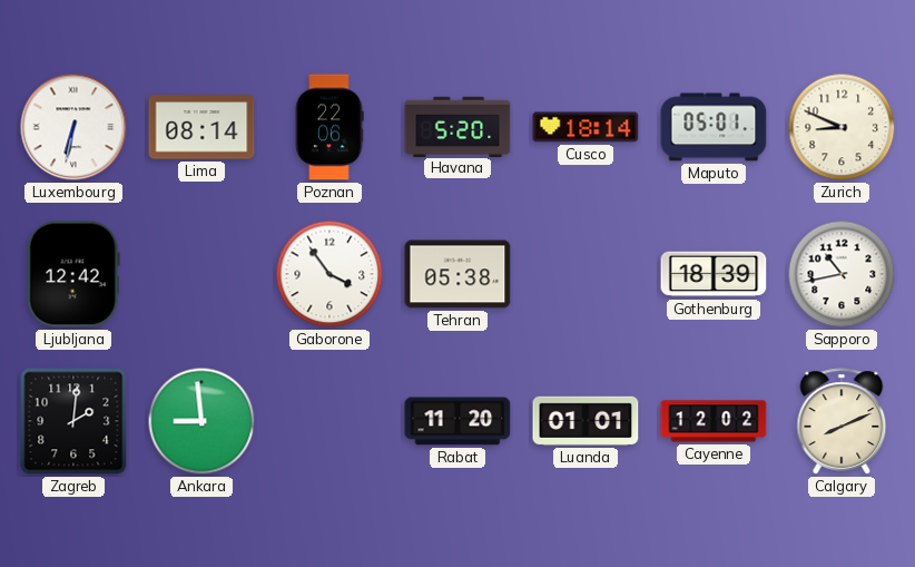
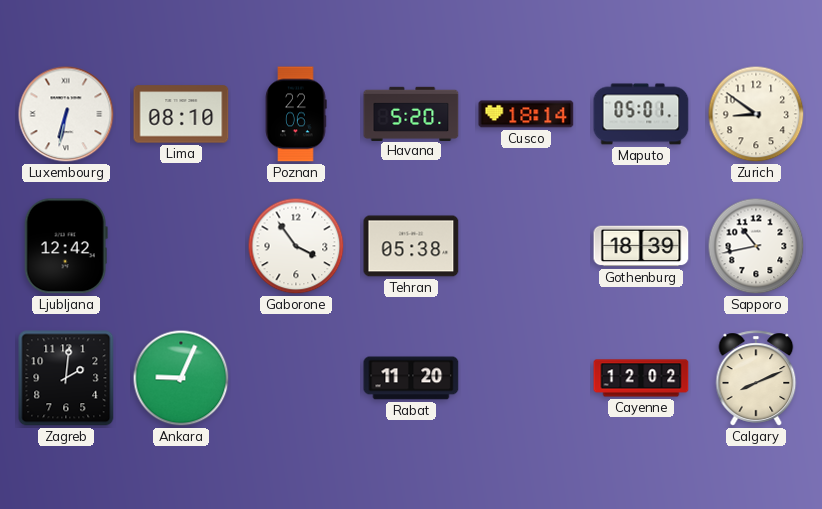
Lima: 08:14 -> 08:10
Zurich: 8:49 -> 8:51
Ankara: 8:59 -> 9:04
Luanda: 01:01 -> none
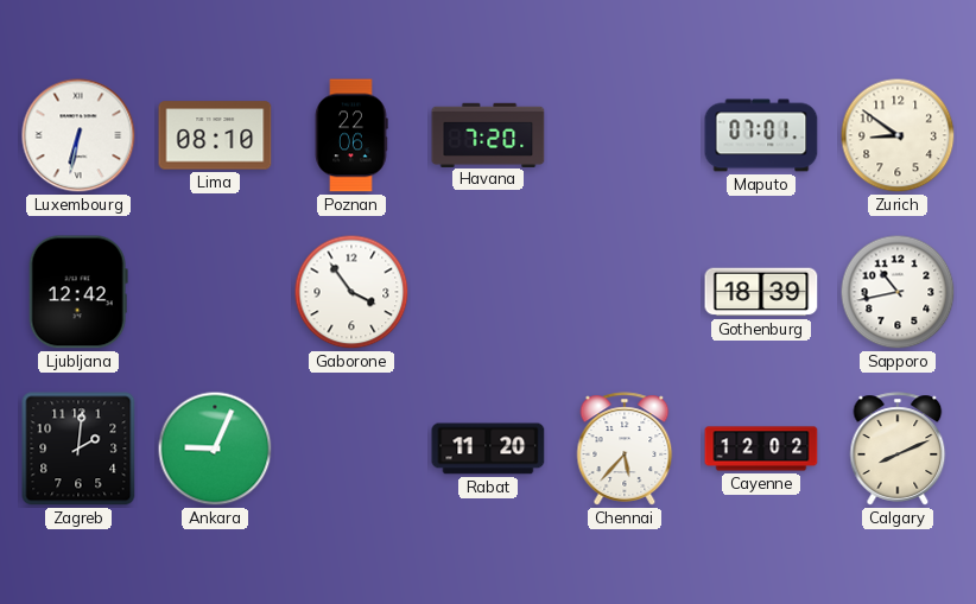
Havana: 5:20 -> 7:20
Cusco: 18:14 -> none
Maputo: 05:01 -> 07:01
Tehran: 05:38 -> none
Chennai: none -> 5:37
